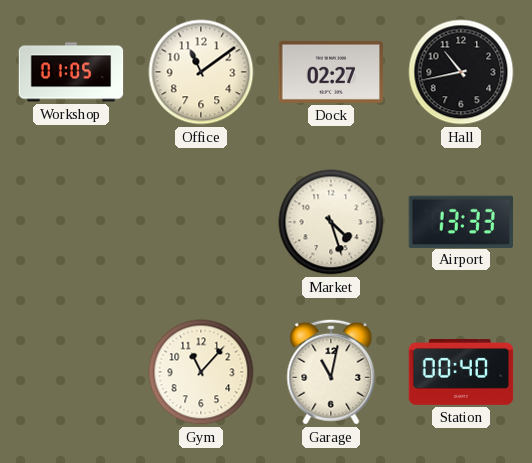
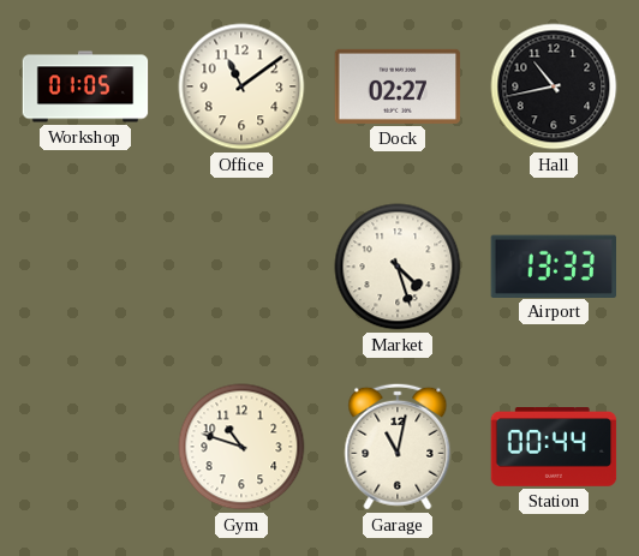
Gym: 11:07 -> 10:48
Station: 00:40 -> 00:44
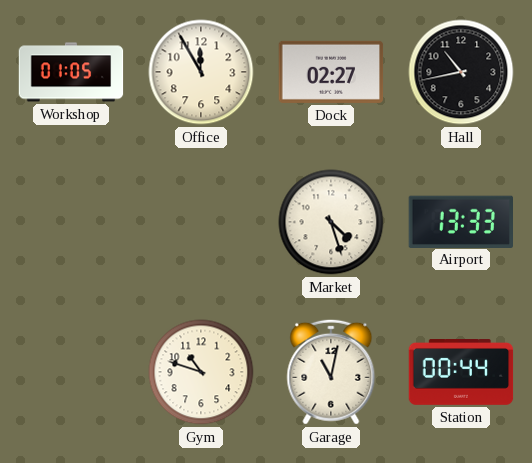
Office: 11:09 -> 11:55
